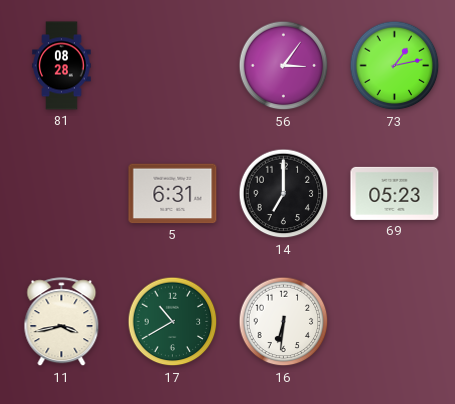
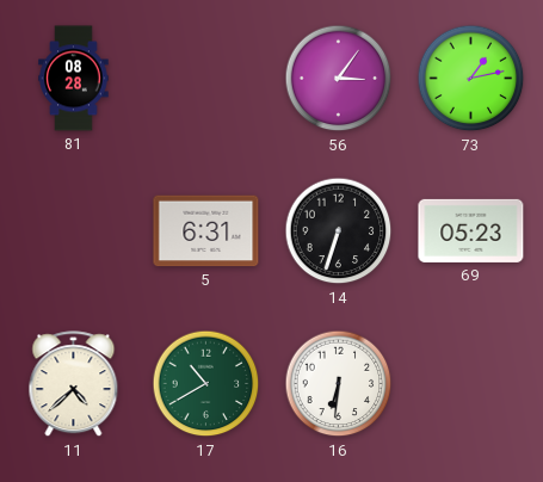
14: 7:00 -> 6:33
11: 3:43 -> 4:38
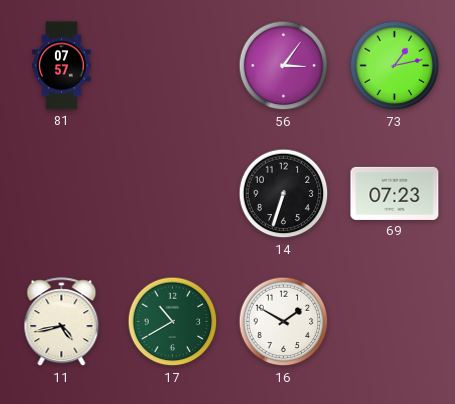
81: 08:28 -> 07:57
5: 6:31 -> none
69: 05:23 -> 07:23
11: 4:38 -> 4:43
16: 6:31 -> 1:50
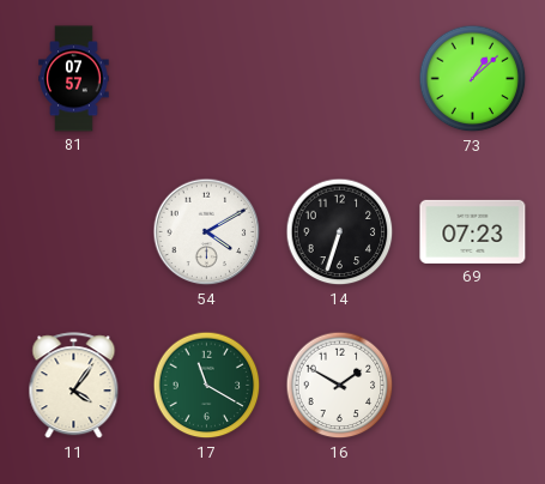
56: 3:06 -> none
73: 1:13 -> 1:08
54: none -> 4:10
11: 4:43 -> 4:06
17: 10:40 -> 11:20
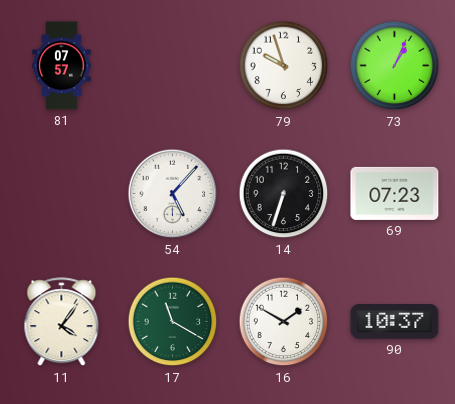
79: none -> 9:57
73: 1:08 -> 1:04
54: 4:10 -> 5:07
90: none -> 10:37
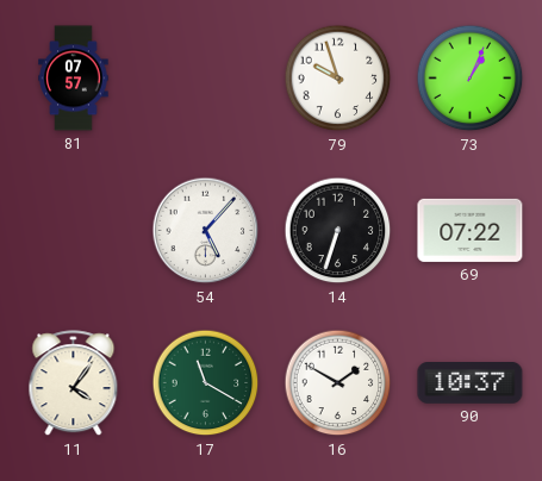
69: 07:23 -> 07:22
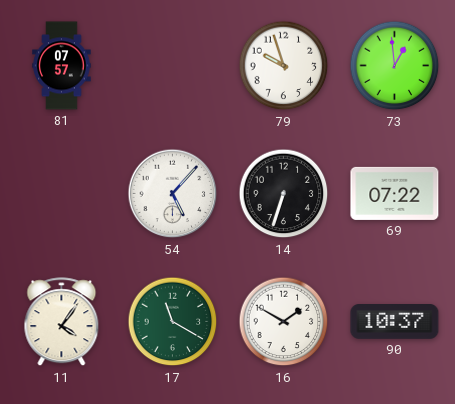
73: 1:04 -> 12:59
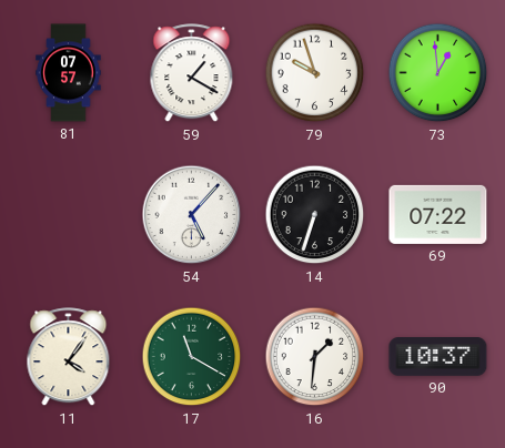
59: none -> 1:20
16: 1:50 -> 1:31
